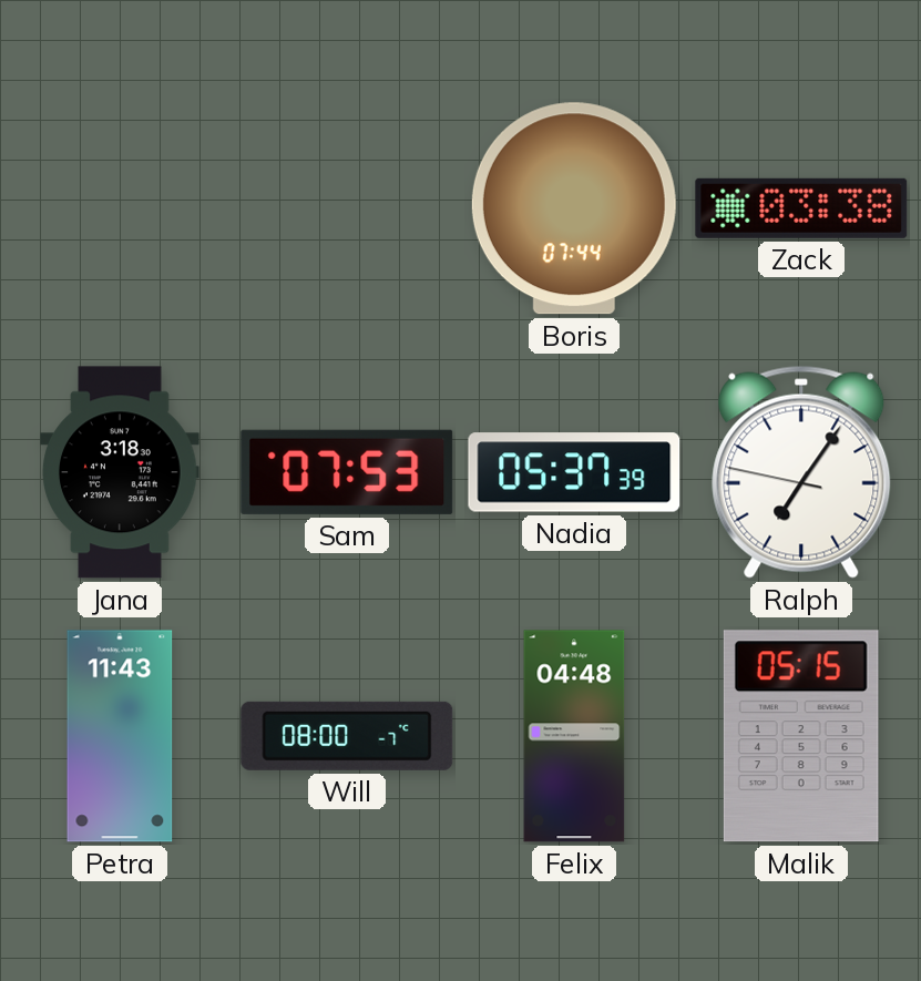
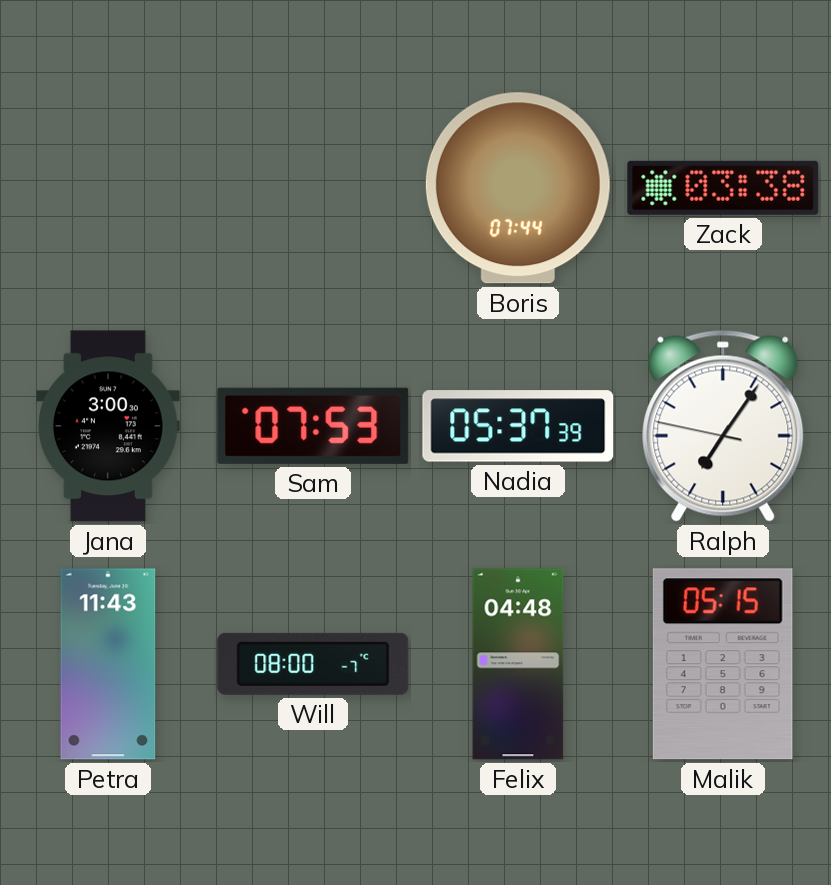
Jana: 3:18 -> 3:00
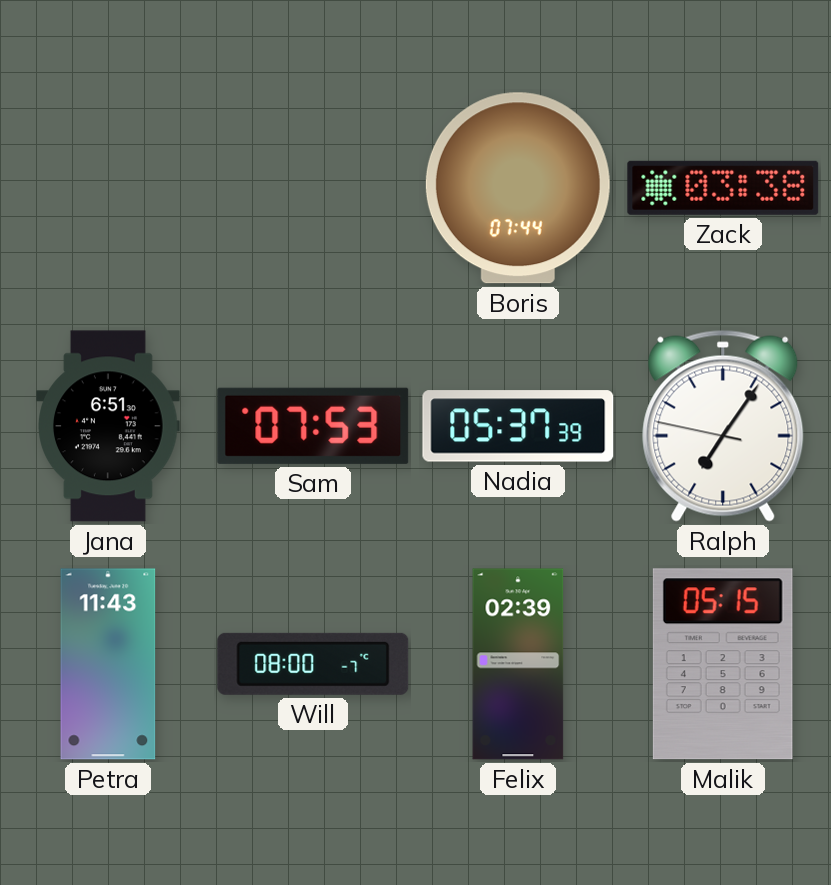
Jana: 3:00 -> 6:51
Felix: 04:48 -> 02:39
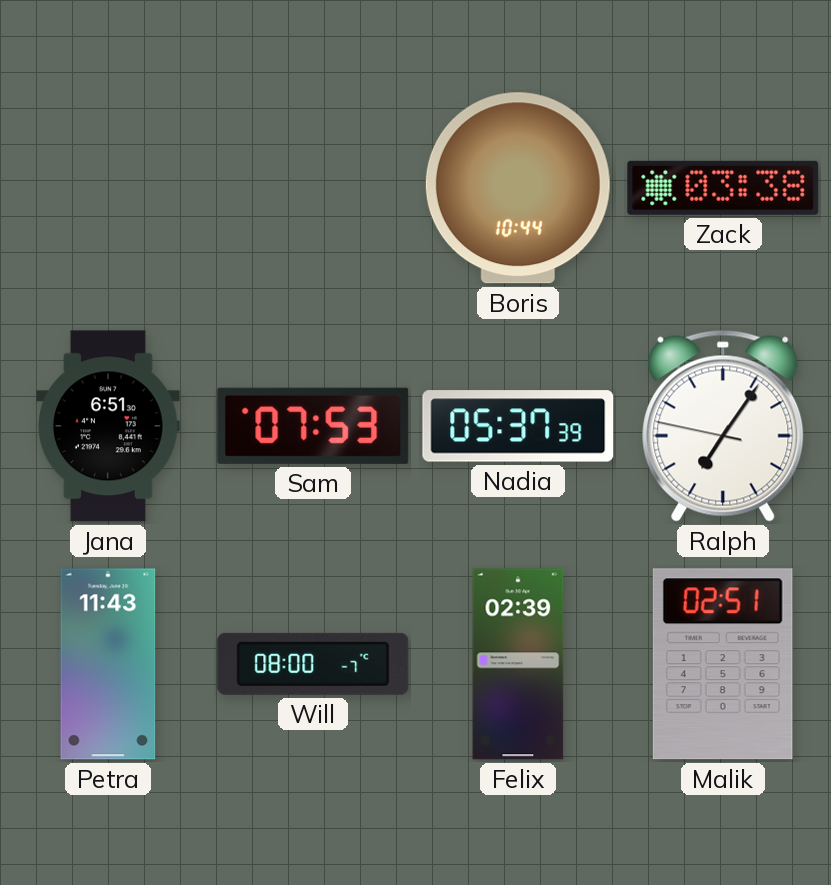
Boris: 07:44 -> 10:44
Malik: 05:15 -> 02:51
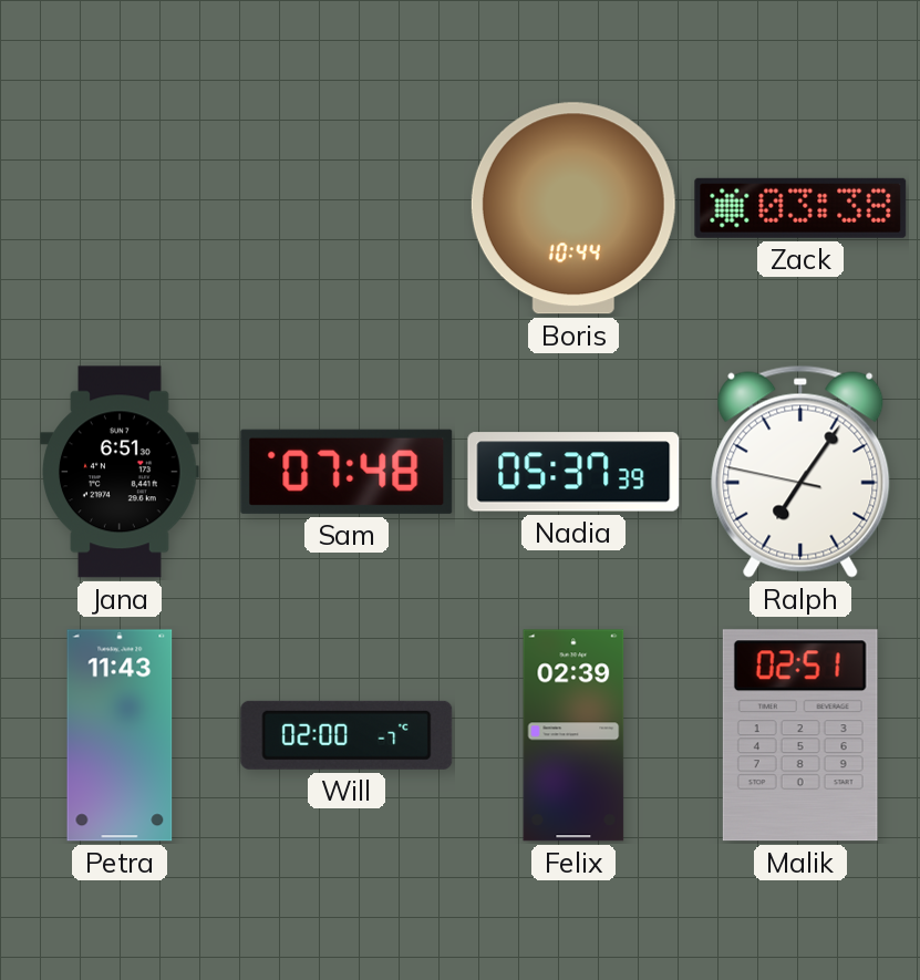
Sam: 07:53 -> 07:48
Will: 08:00 -> 02:00
